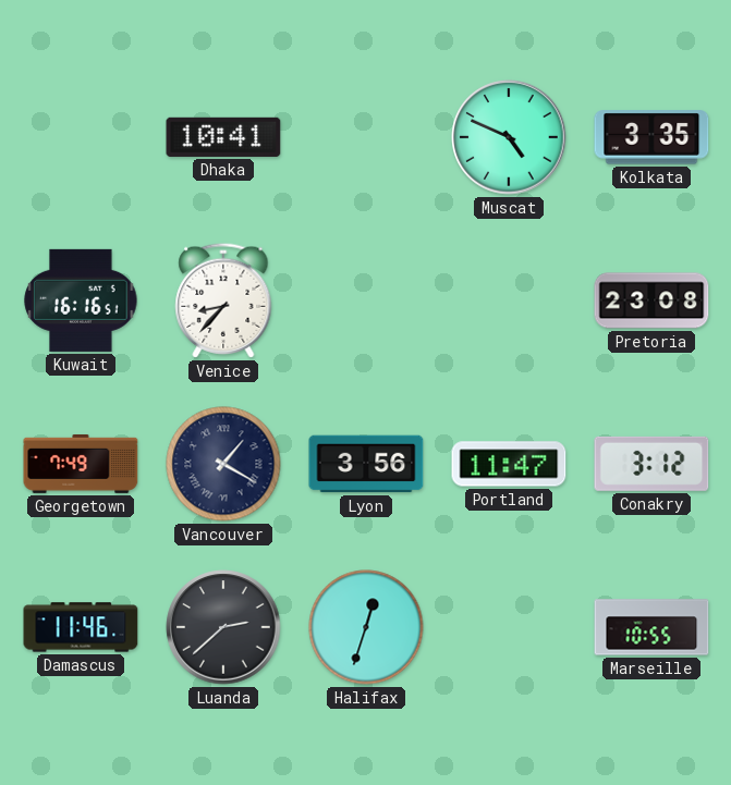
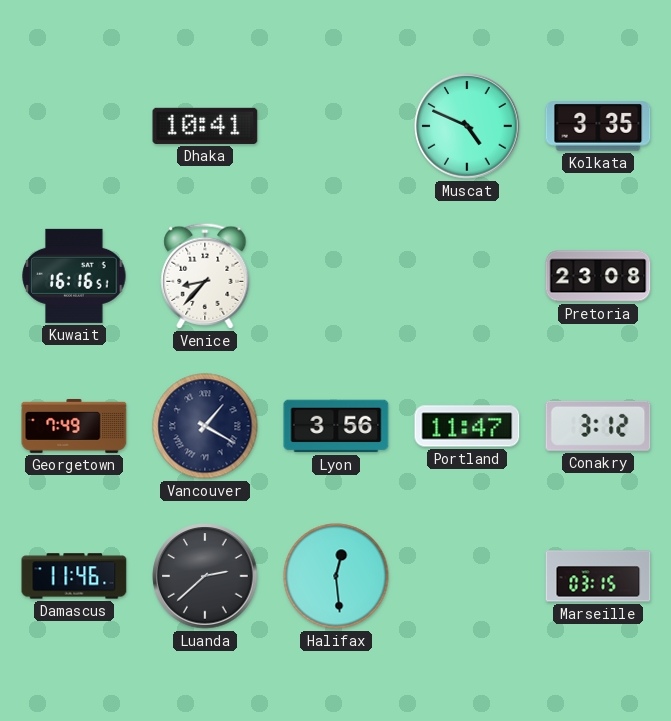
Halifax: 12:33 -> 12:29
Marseille: 10:55 -> 03:15
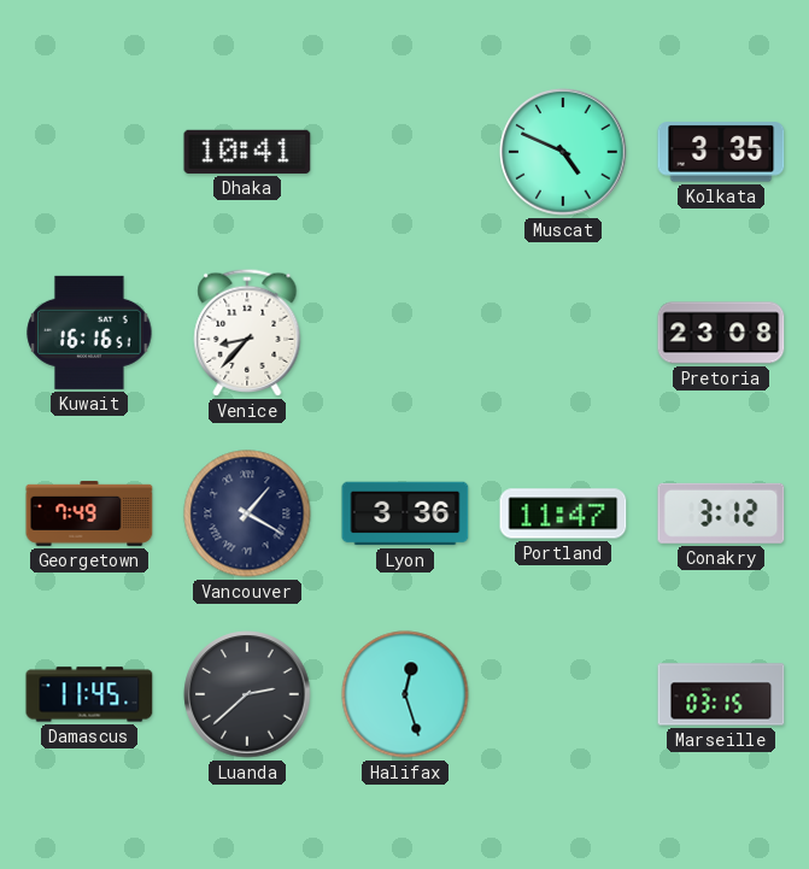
Lyon: 3:56 -> 3:36
Damascus: 11:46 -> 11:45
Halifax: 12:29 -> 12:27
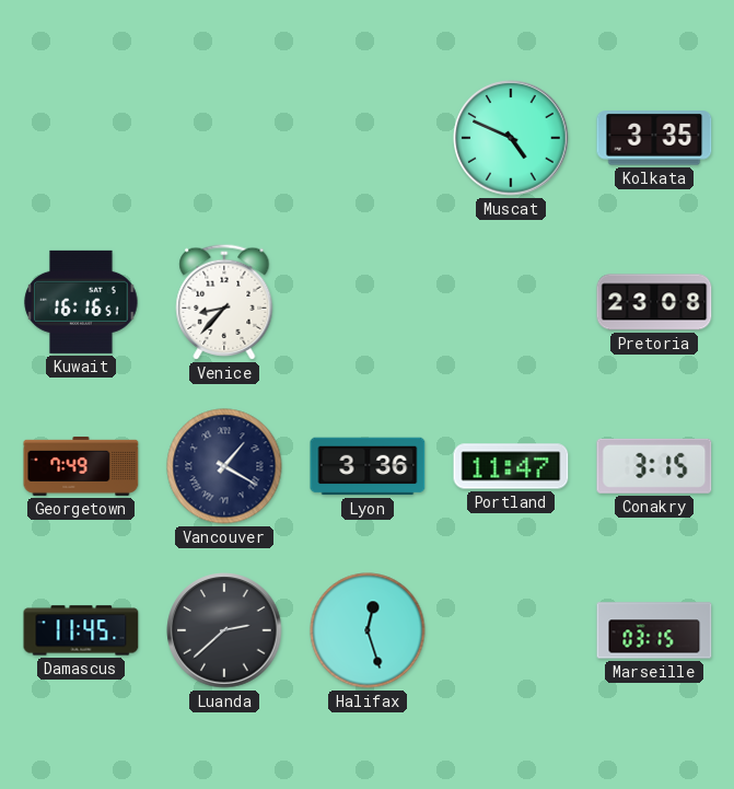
Dhaka: 10:41 -> none
Conakry: 3:12 -> 3:15
